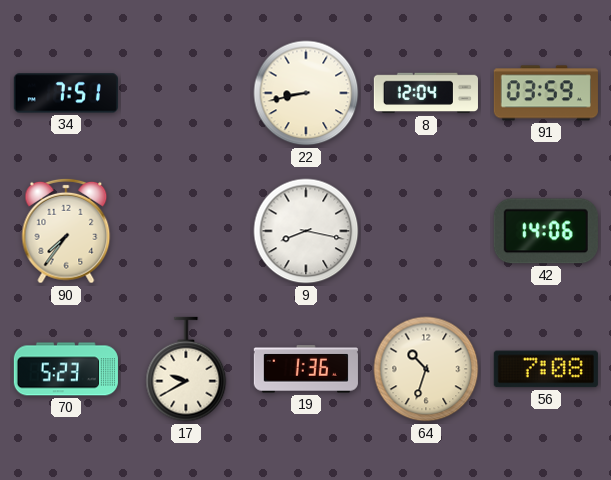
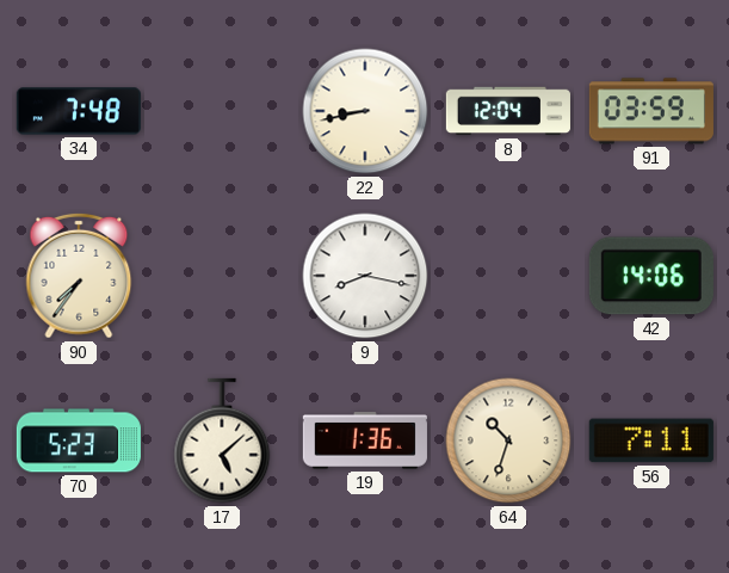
34: 7:51 -> 7:48
17: 9:40 -> 5:08
56: 7:08 -> 7:11
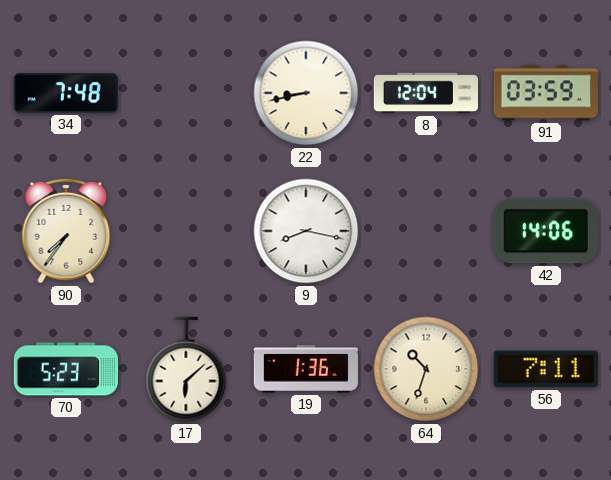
17: 5:08 -> 6:08
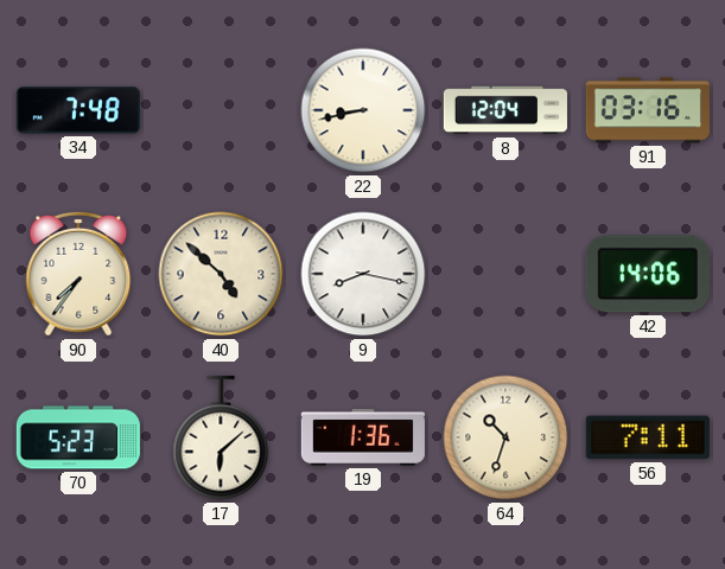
91: 03:59 -> 03:16
40: none -> 4:52
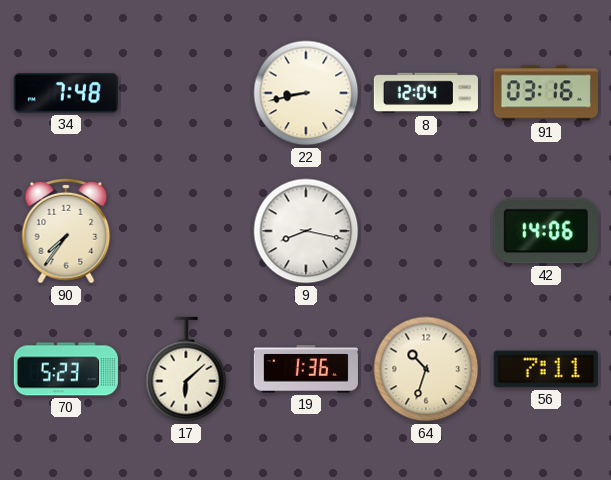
40: 4:52 -> none
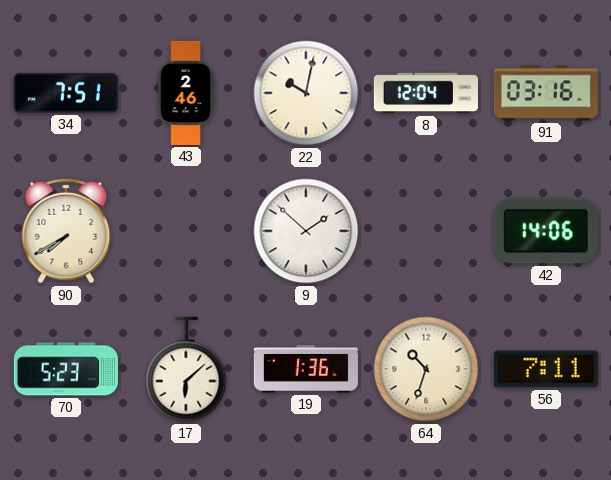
34: 7:48 -> 7:51
43: none -> 2:46
22: 8:43 -> 10:02
90: 7:36 -> 7:40
9: 8:17 -> 1:52
